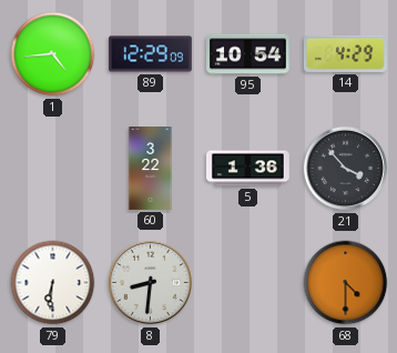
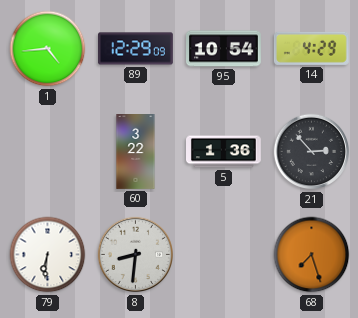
21: 3:53 -> 2:53
68: 4:30 -> 7:27
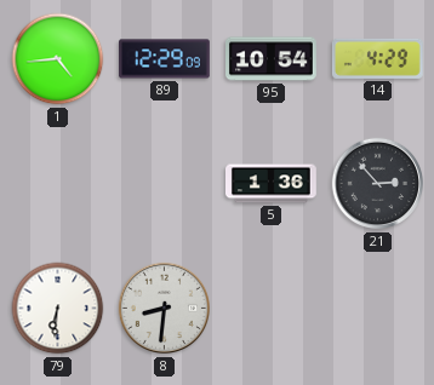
60: 3:22 -> none
68: 7:27 -> none
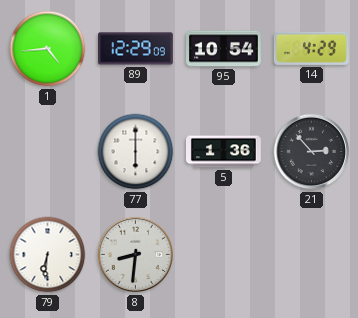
77: none -> 6:00
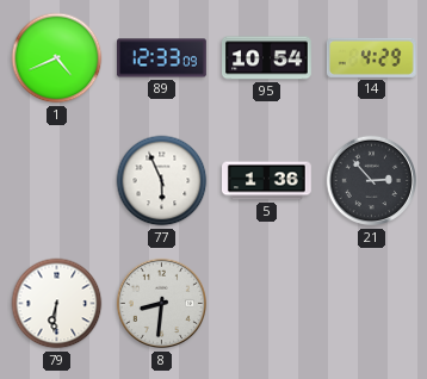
1: 4:44 -> 4:41
89: 12:29 -> 12:33
77: 6:00 -> 5:56
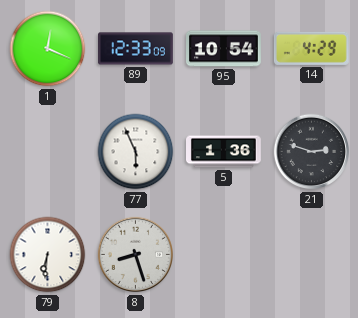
1: 4:41 -> 12:19
21: 2:53 -> 2:48
8: 8:31 -> 8:27
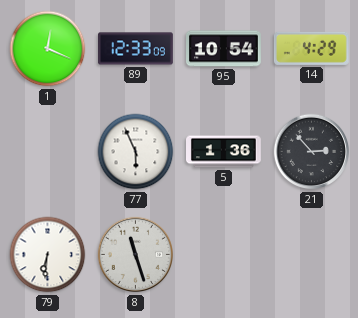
21: 2:48 -> 2:53
8: 8:27 -> 11:27
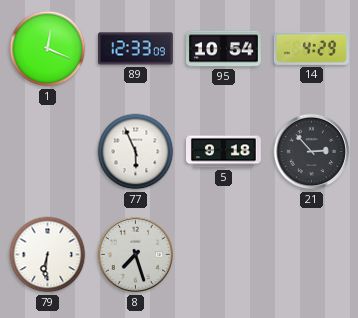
5: 1:36 -> 9:18
8: 11:27 -> 7:27
